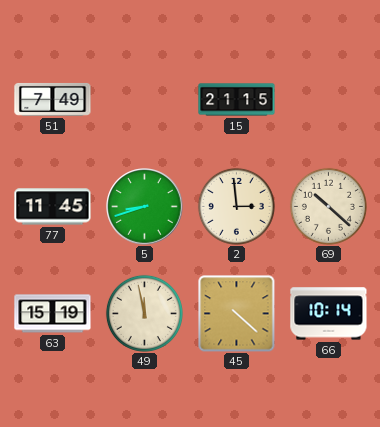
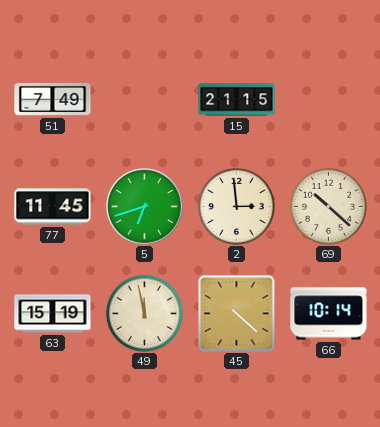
5: 8:42 -> 6:42
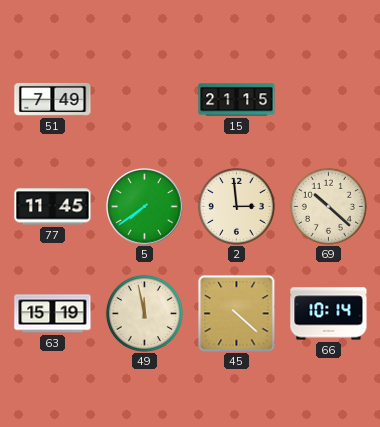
5: 6:42 -> 7:39
